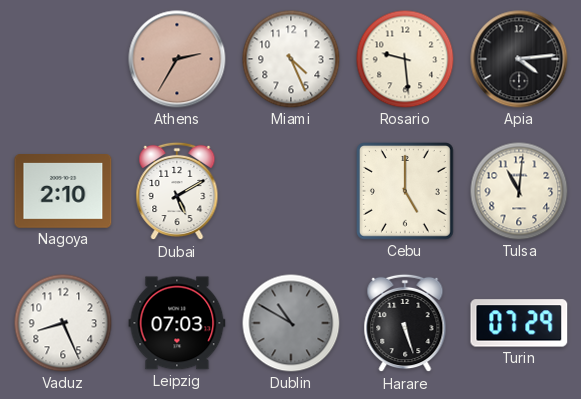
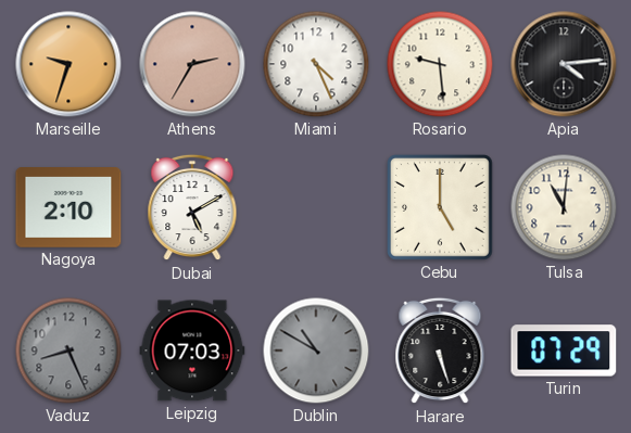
Marseille: none -> 9:33
Vaduz dial: white -> grey
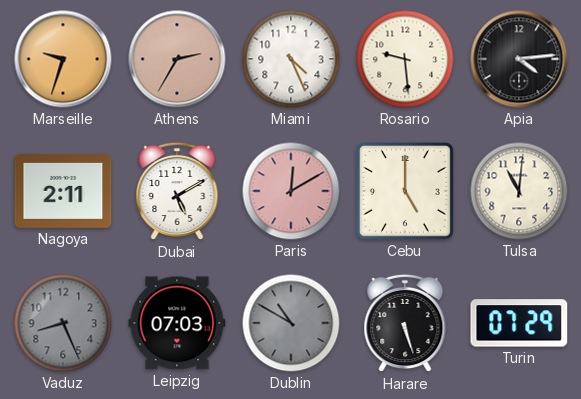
Nagoya: 2:10 -> 2:11
Paris: none -> 12:10
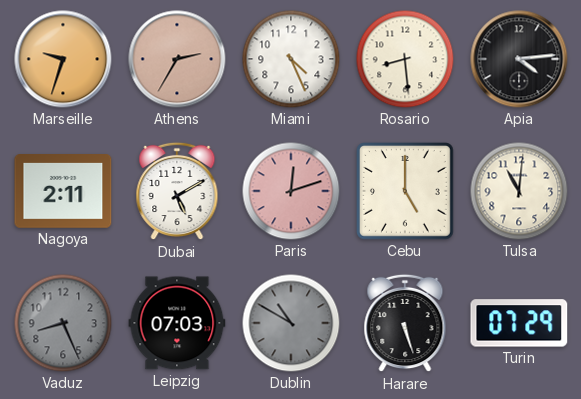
Rosario: 9:29 -> 8:29
Paris: 12:10 -> 12:12
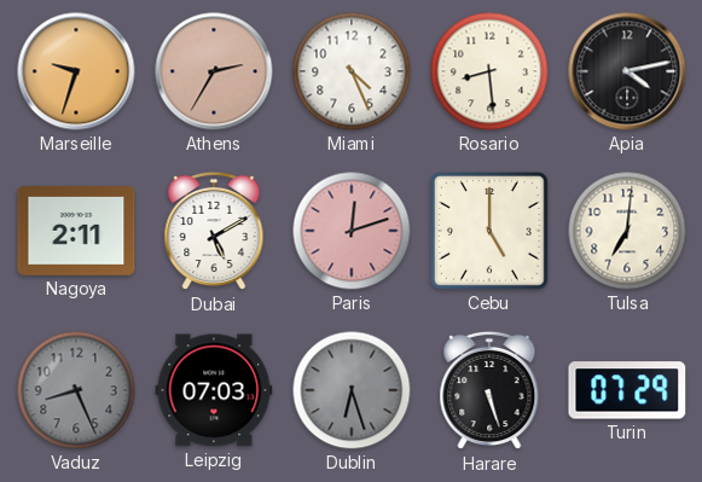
Apia: 4:14 -> 4:13
Tulsa: 11:01 -> 7:01
Dublin: 10:50 -> 6:27
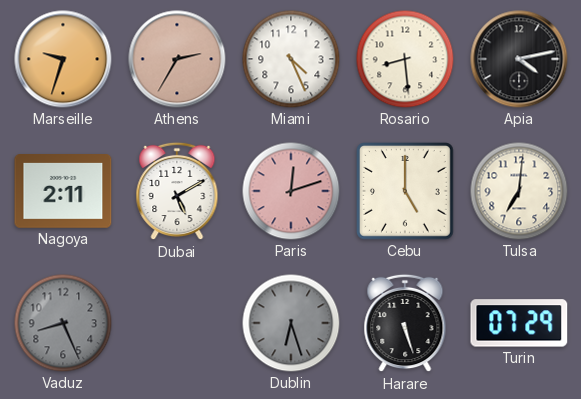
Leipzig: 07:03 -> none
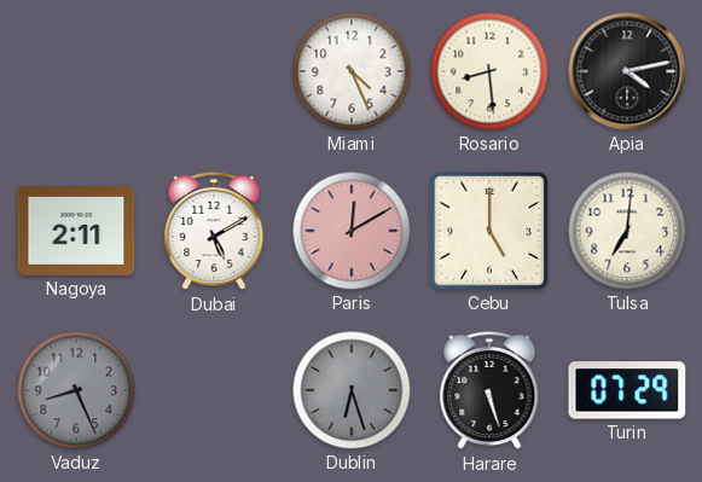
Marseille: 9:33 -> none
Athens: 2:35 -> none
Paris: 12:12 -> 12:10
